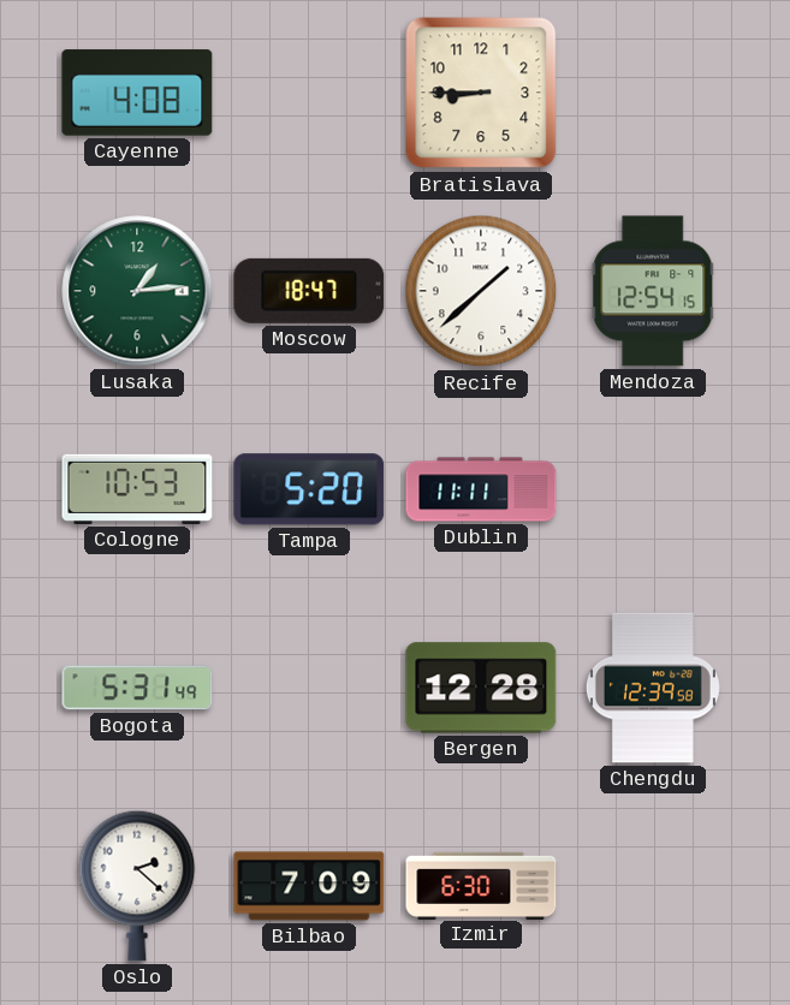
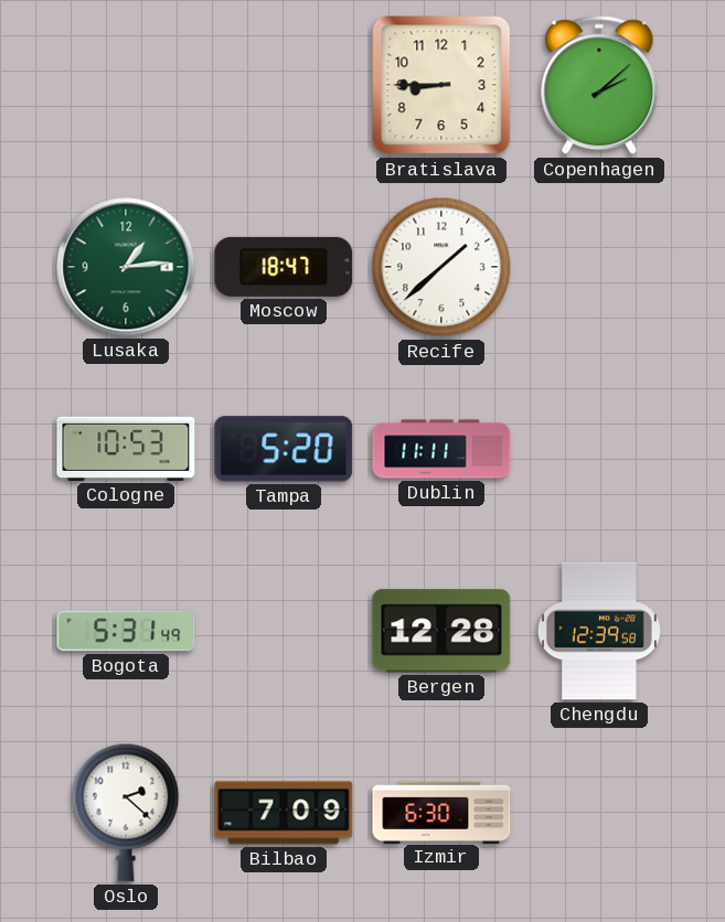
Cayenne: 4:08 -> none
Copenhagen: none -> 2:08
Mendoza: 12:54 -> none
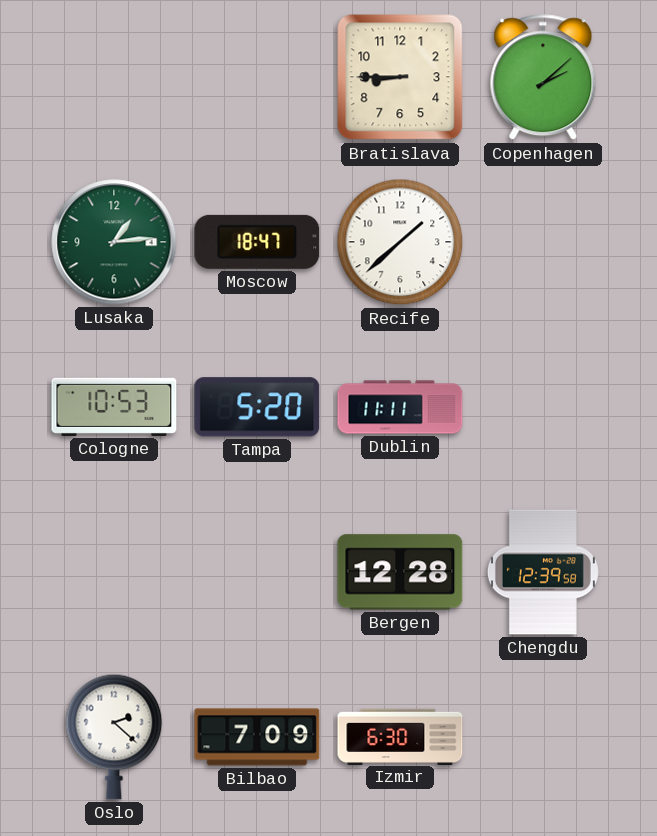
Bogota: 5:31 -> none
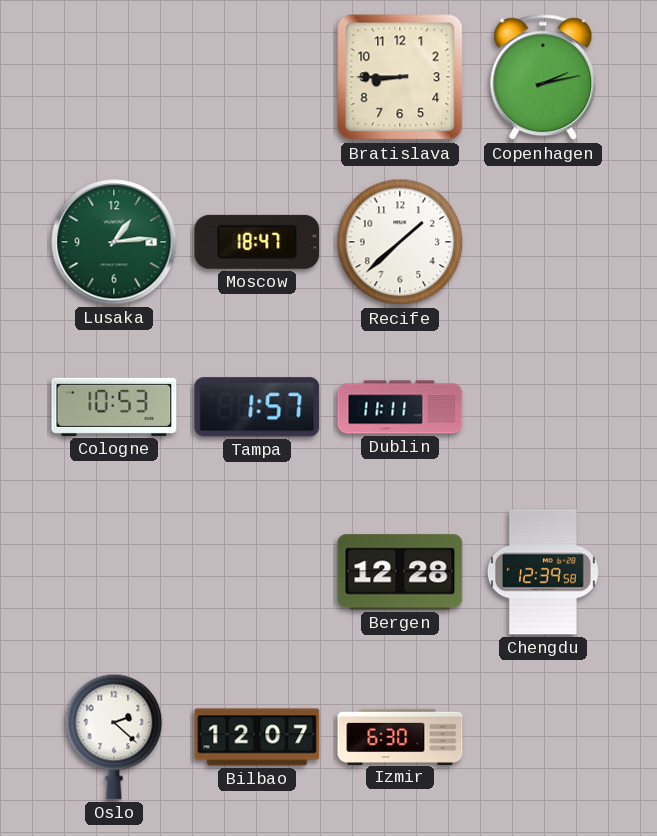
Copenhagen: 2:08 -> 2:13
Tampa: 5:20 -> 1:57
Bilbao: 7:09 -> 12:07
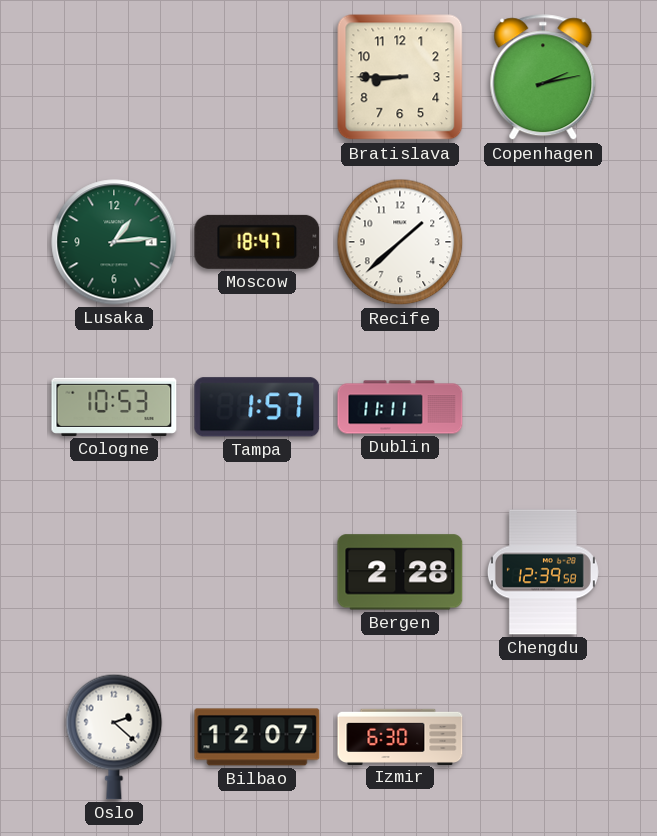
Bergen: 12:28 -> 2:28
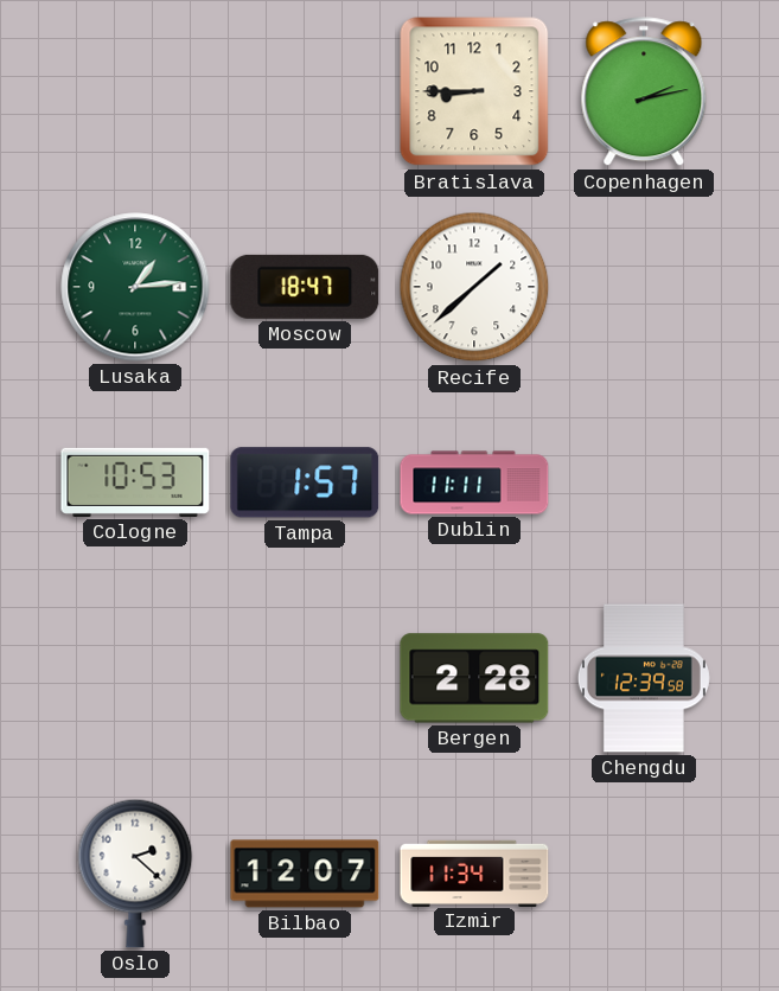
Izmir: 6:30 -> 11:34
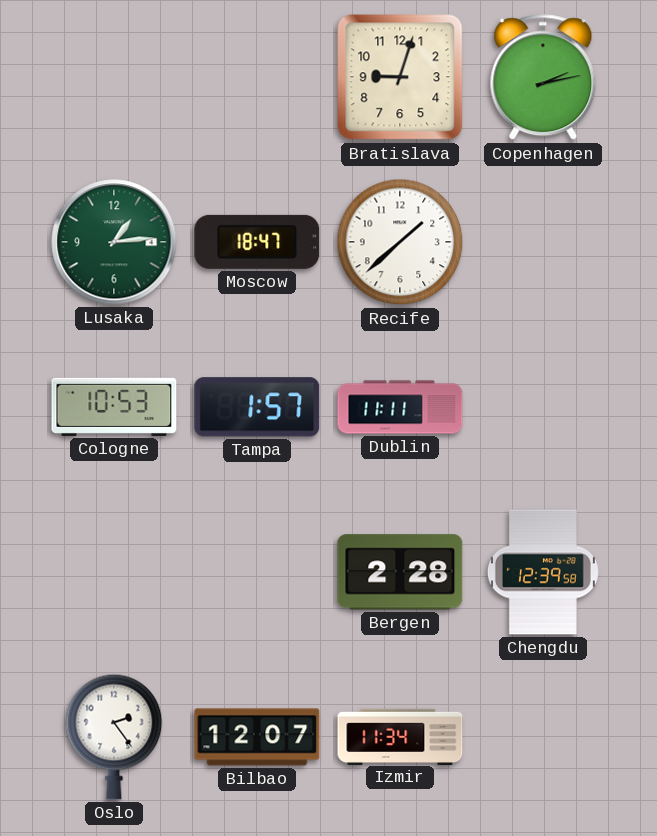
Bratislava: 8:45 -> 9:03
Oslo: 2:22 -> 2:24
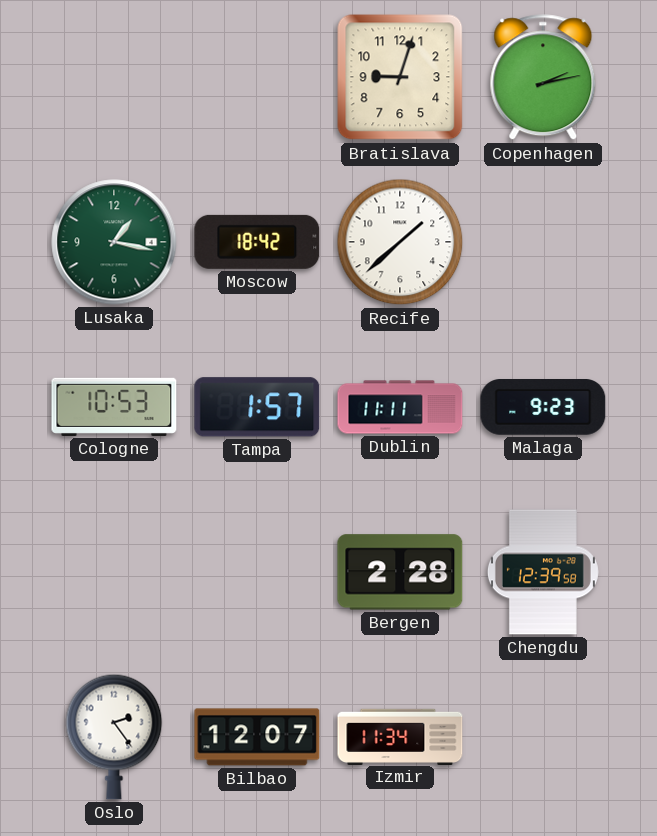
Lusaka: 1:14 -> 1:17
Moscow: 18:47 -> 18:42
Malaga: none -> 9:23
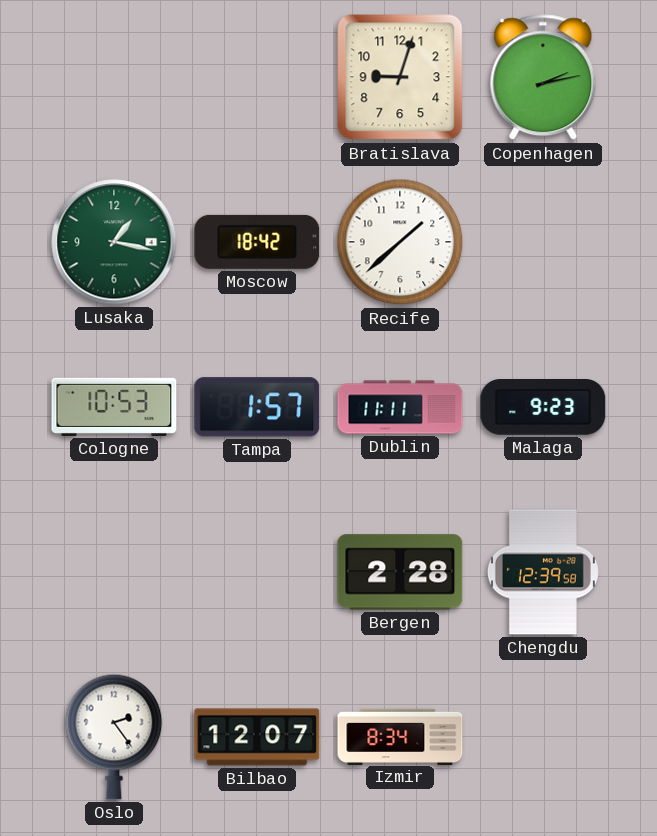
Izmir: 11:34 -> 8:34
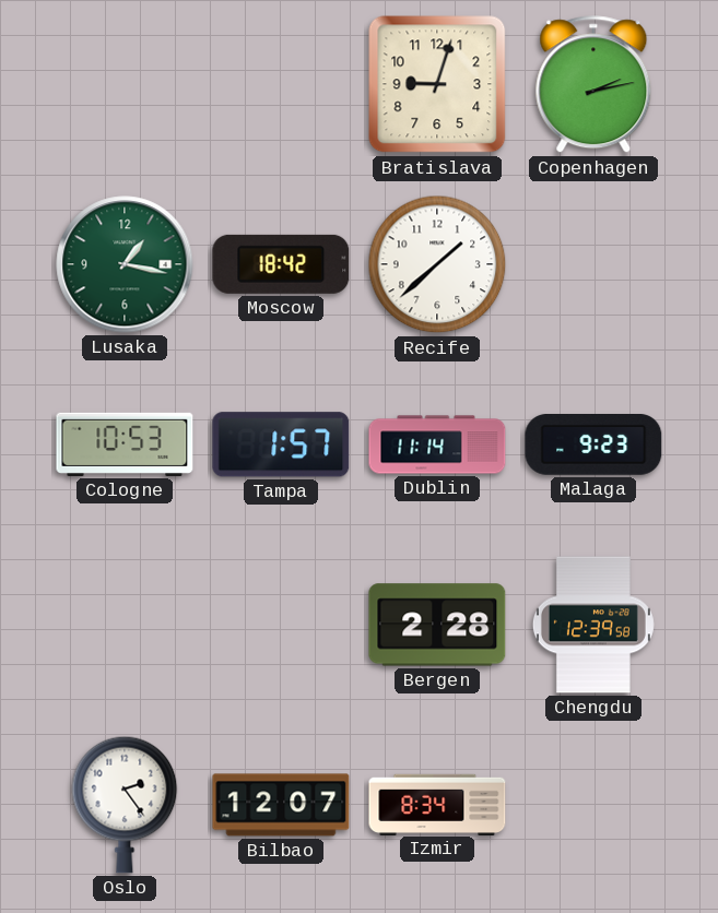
Dublin: 11:11 -> 11:14
